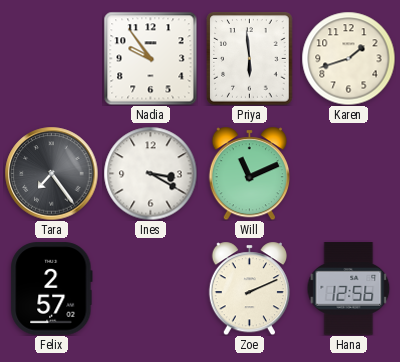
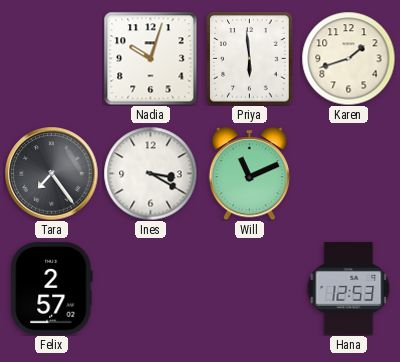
Nadia: 9:54 -> 10:03
Zoe: 2:11 -> none
Hana: 12:56 -> 12:53
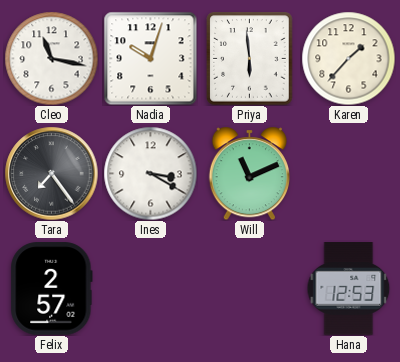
Cleo: none -> 11:17
Karen: 1:42 -> 1:37
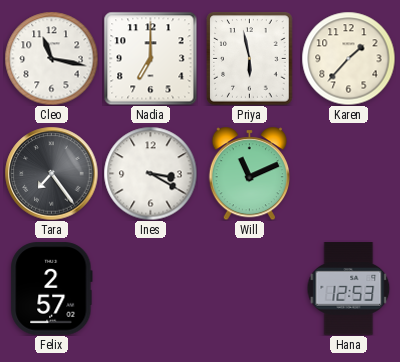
Nadia: 10:03 -> 7:00
Priya: 5:59 -> 5:58
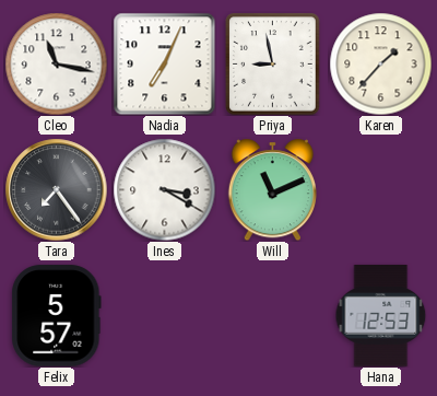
Nadia: 7:00 -> 7:04
Priya: 5:58 -> 8:58
Felix: 2:57 -> 5:57
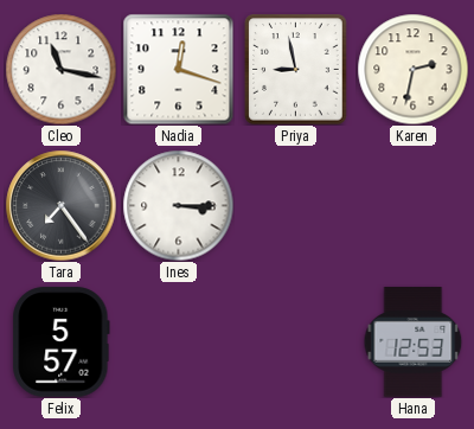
Nadia: 7:04 -> 12:18
Karen: 1:37 -> 2:32
Ines: 3:20 -> 3:15
Will: 11:11 -> none
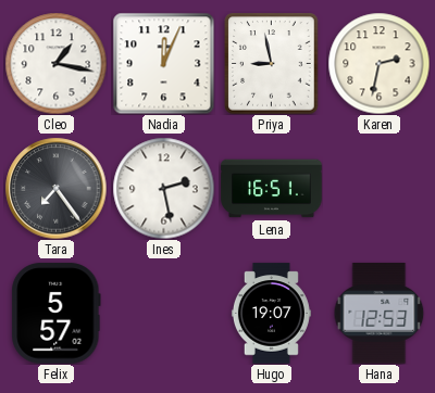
Cleo: 11:17 -> 1:17
Nadia: 12:18 -> 12:04
Ines: 3:15 -> 2:28
Lena: none -> 16:51
Hugo: none -> 19:07
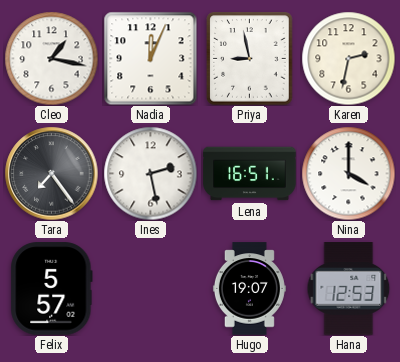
Nina: none -> 4:00
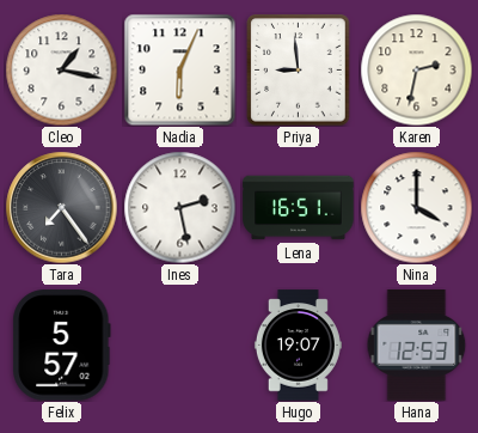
Nadia: 12:04 -> 6:04
Priya: 8:58 -> 8:59
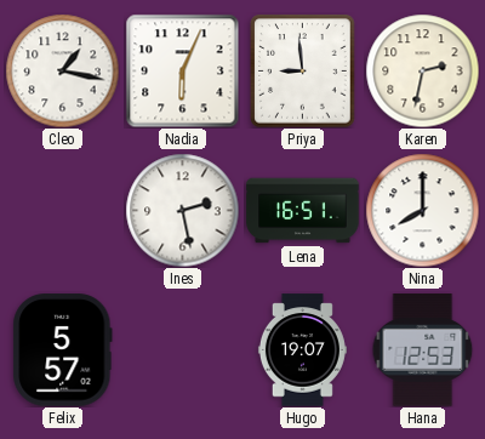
Tara: 7:24 -> none
Nina: 4:00 -> 8:00
